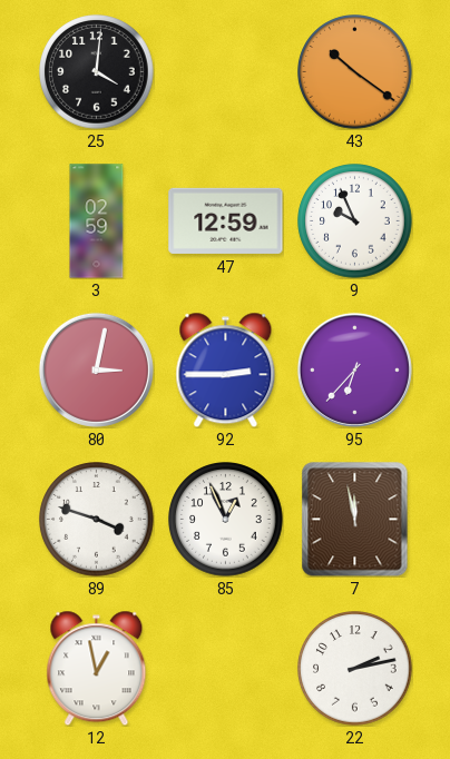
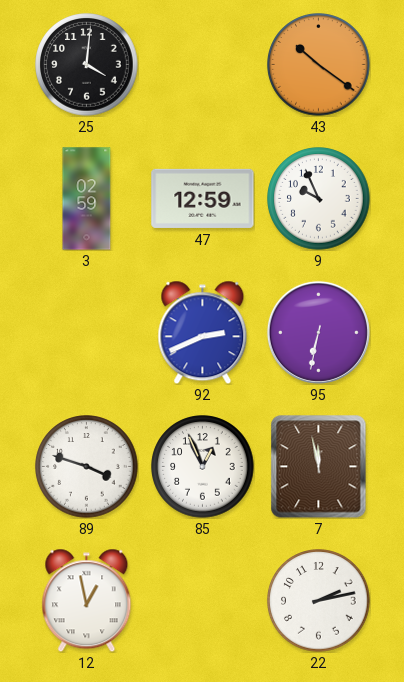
80: 3:02 -> none
92: 2:45 -> 2:41
95: 6:37 -> 6:32
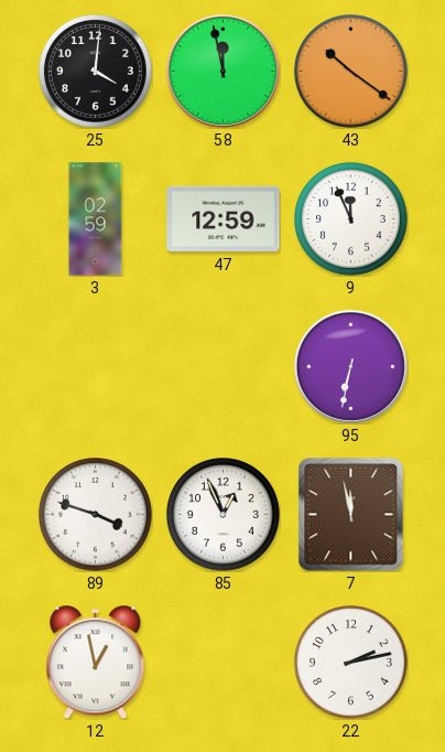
58: none -> 11:58
9: 9:56 -> 11:56
92: 2:41 -> none
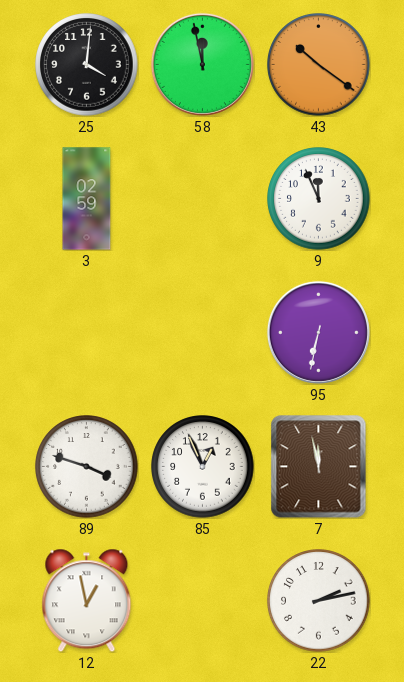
47: 12:59 -> none
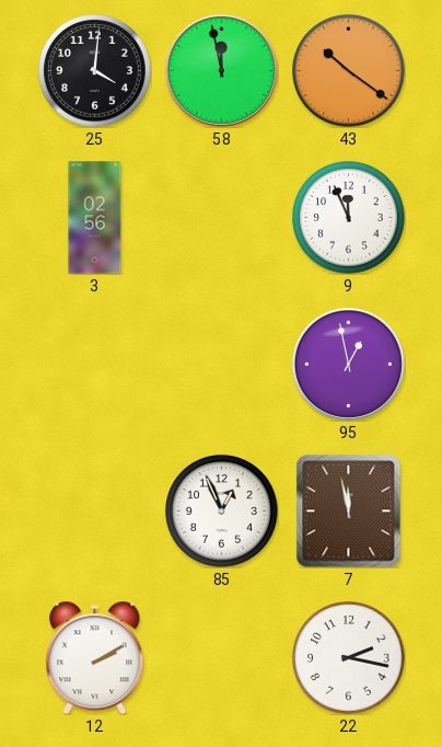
3: 02:59 -> 02:56
95: 6:32 -> 12:58
89: 3:48 -> none
12: 12:58 -> 2:10
22: 2:13 -> 2:17
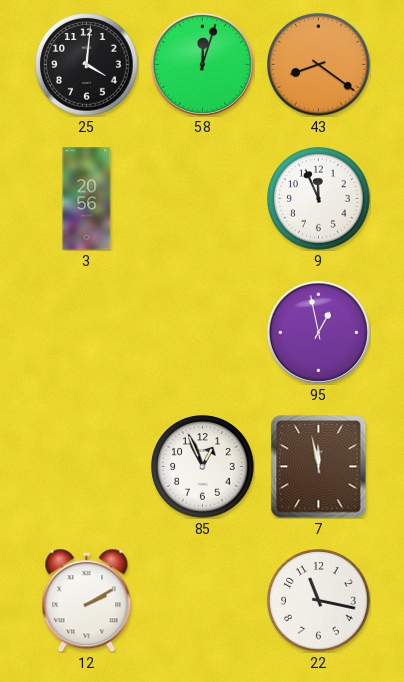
58: 11:58 -> 12:03
43: 10:21 -> 8:21
3: 02:56 -> 20:56
22: 2:17 -> 11:17
